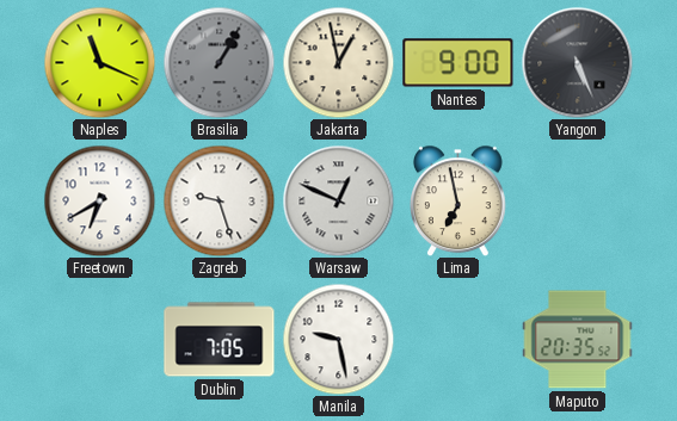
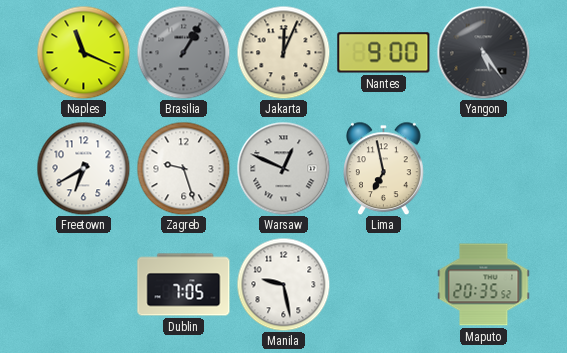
Jakarta: 12:58 -> 12:04
Yangon: 5:26 -> 5:24
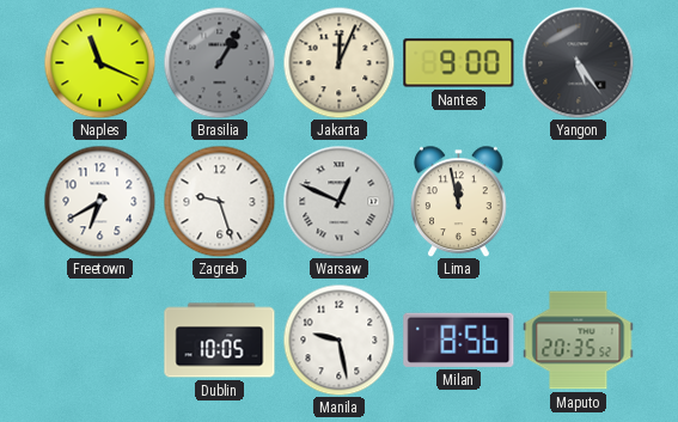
Lima: 6:58 -> 11:58
Dublin: 7:05 -> 10:05
Milan: none -> 8:56
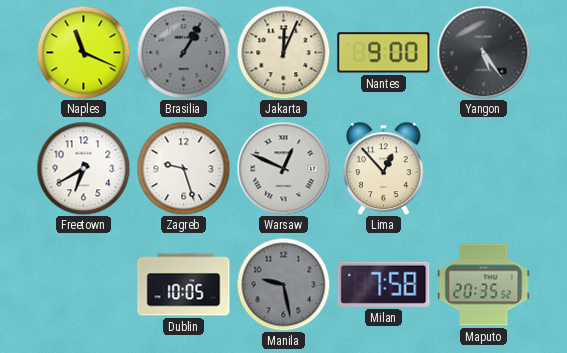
Lima: 11:58 -> 12:53
Manila dial: white -> grey
Milan: 8:56 -> 7:58
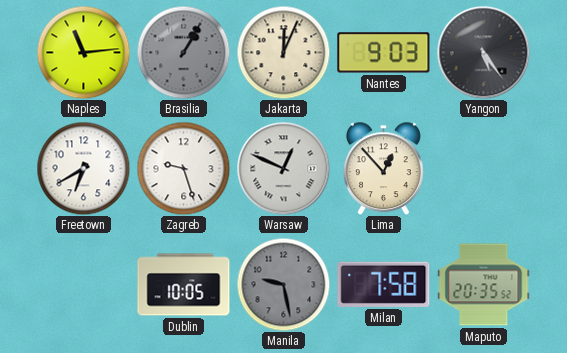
Naples: 11:19 -> 11:14
Nantes: 9:00 -> 9:03
